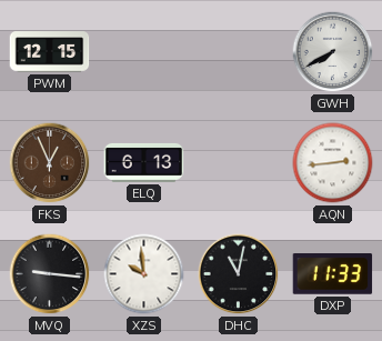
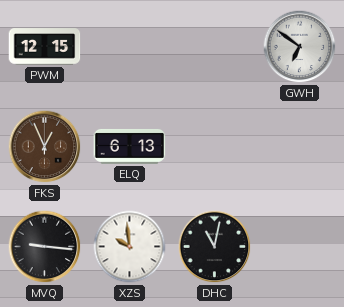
GWH: 7:40 -> 6:51
AQN: 2:44 -> none
DXP: 11:33 -> none
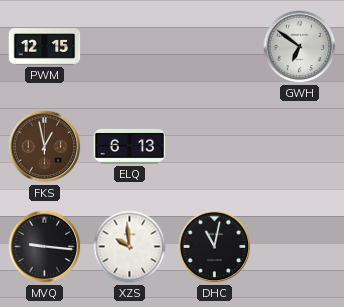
FKS: 12:56 -> 12:58
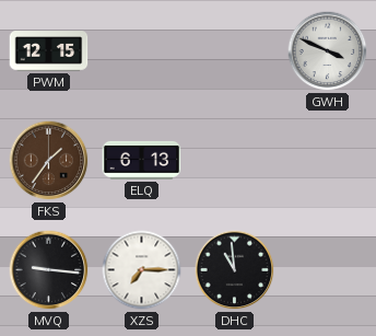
GWH: 6:51 -> 3:49
FKS: 12:58 -> 1:36
XZS: 9:59 -> 7:15
DHC: 11:02 -> 10:59
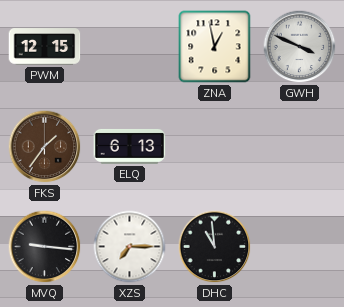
ZNA: none -> 12:58
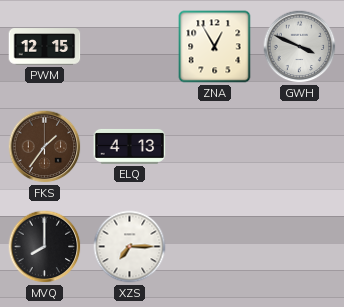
ZNA: 12:58 -> 12:55
ELQ: 6:13 -> 4:13
MVQ: 9:16 -> 8:00
DHC: 10:59 -> none
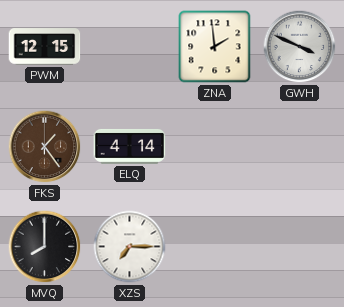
ZNA: 12:55 -> 1:59
FKS: 1:36 -> 1:24
ELQ: 4:13 -> 4:14
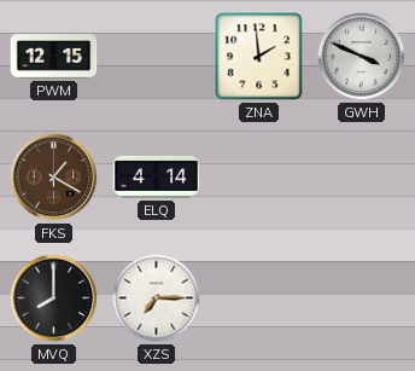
FKS: 1:24 -> 1:20
